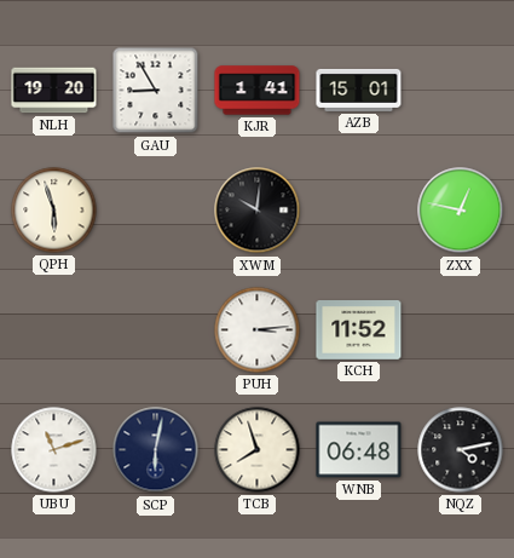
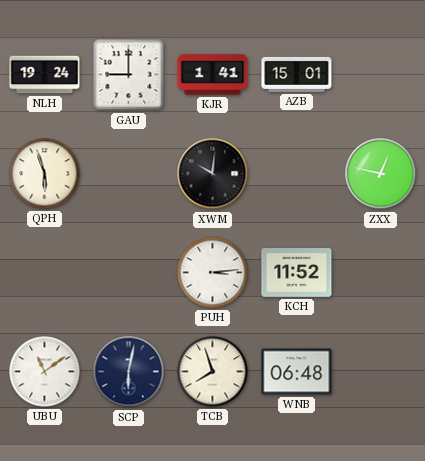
NLH: 19:20 -> 19:24
GAU: 8:55 -> 9:00
UBU: 11:12 -> 11:09
NQZ: 4:13 -> none
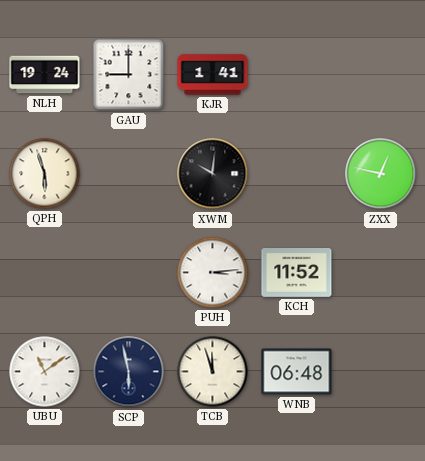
AZB: 15:01 -> none
SCP: 6:02 -> 5:58
TCB: 7:57 -> 11:57
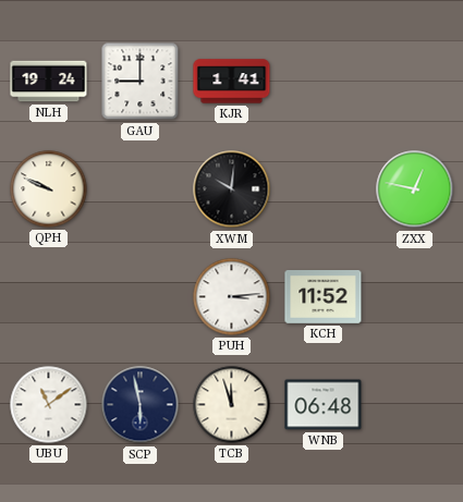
QPH: 5:57 -> 9:49
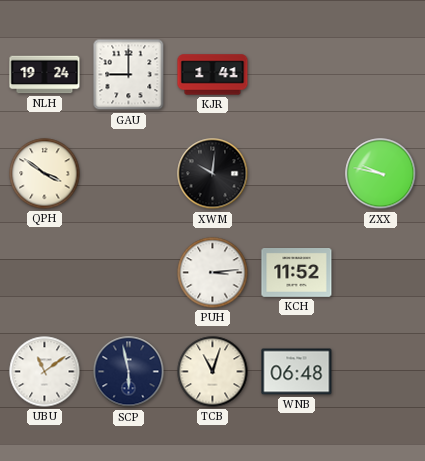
QPH: 9:49 -> 3:51
ZXX: 12:47 -> 9:47
TCB: 11:57 -> 11:03
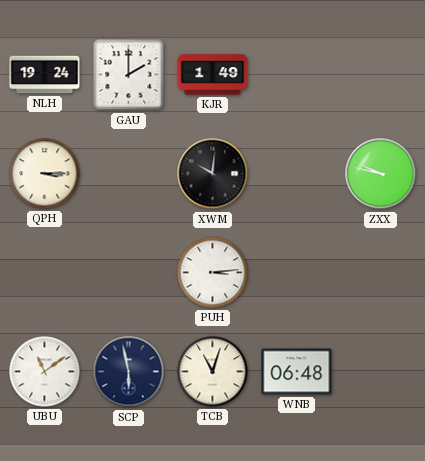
GAU: 9:00 -> 2:00
KJR: 1:41 -> 1:49
QPH: 3:51 -> 3:15
KCH: 11:52 -> none
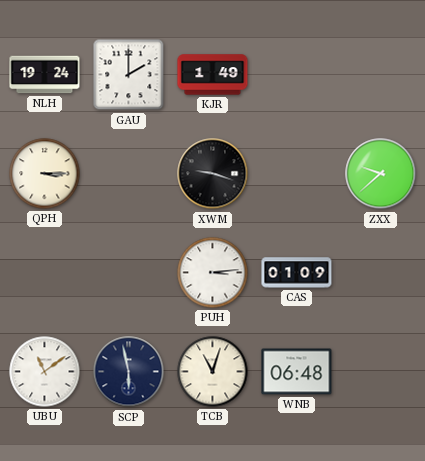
XWM: 10:01 -> 9:18
ZXX: 9:47 -> 9:38
CAS: none -> 01:09
